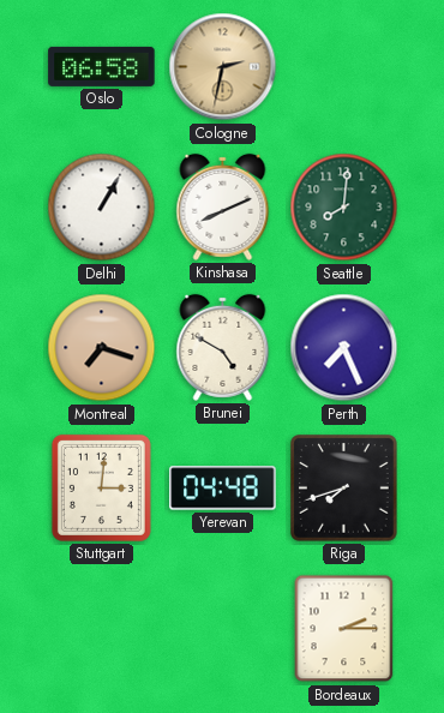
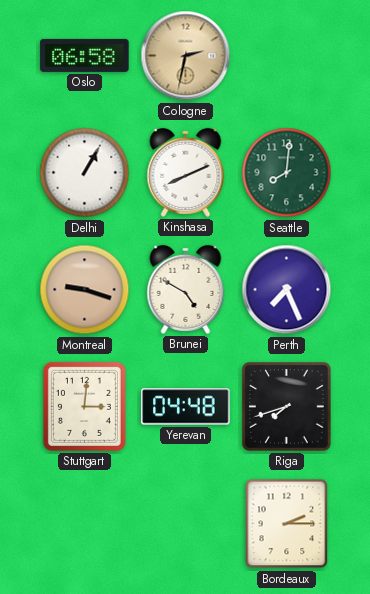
Montreal: 7:18 -> 9:18
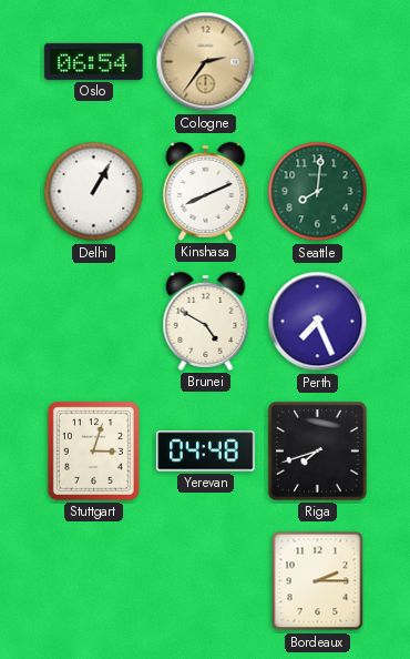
Oslo: 06:58 -> 06:54
Cologne: 2:32 -> 2:36
Montreal: 9:18 -> none
Stuttgart: 3:01 -> 3:03
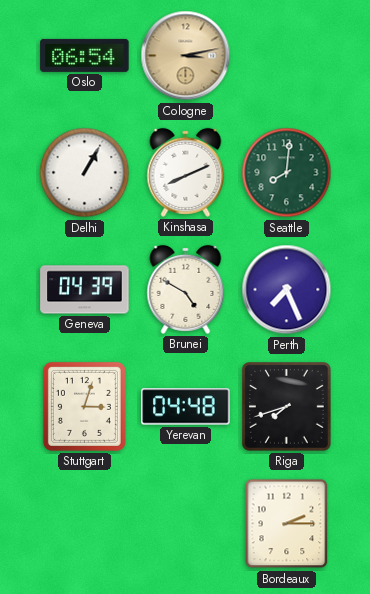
Cologne: 2:36 -> 3:13
Geneva: none -> 04:39
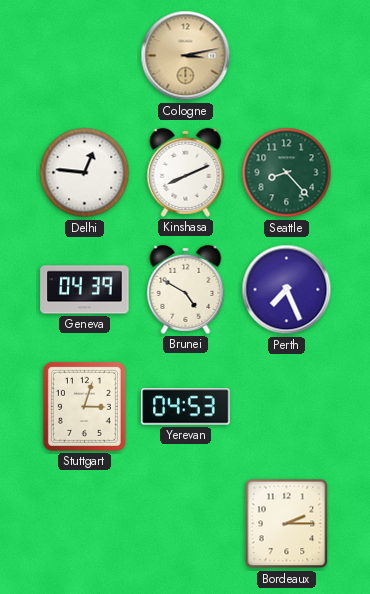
Oslo: 06:54 -> none
Delhi: 1:05 -> 12:46
Seattle: 8:01 -> 8:23
Yerevan: 04:48 -> 04:53
Riga: 7:42 -> none
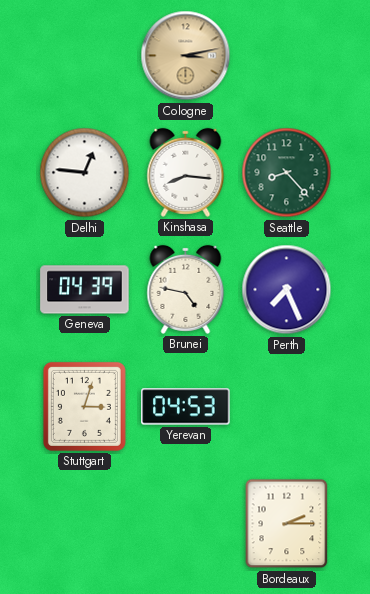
Kinshasa: 8:11 -> 8:16
Brunei: 4:50 -> 4:47
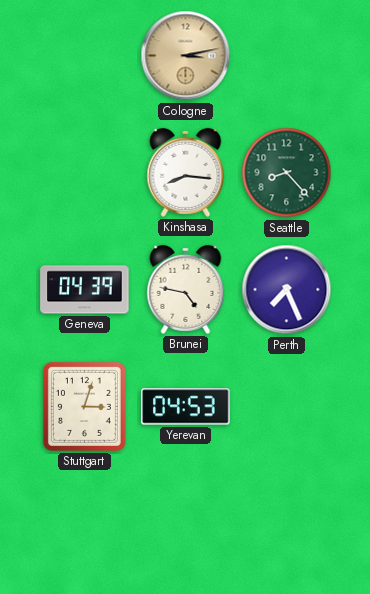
Delhi: 12:46 -> none
Bordeaux: 2:15 -> none
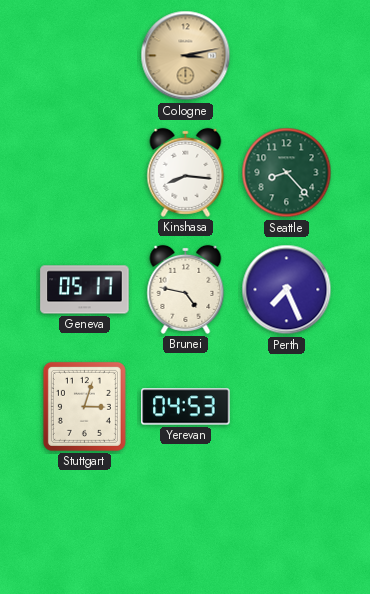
Geneva: 04:39 -> 05:17
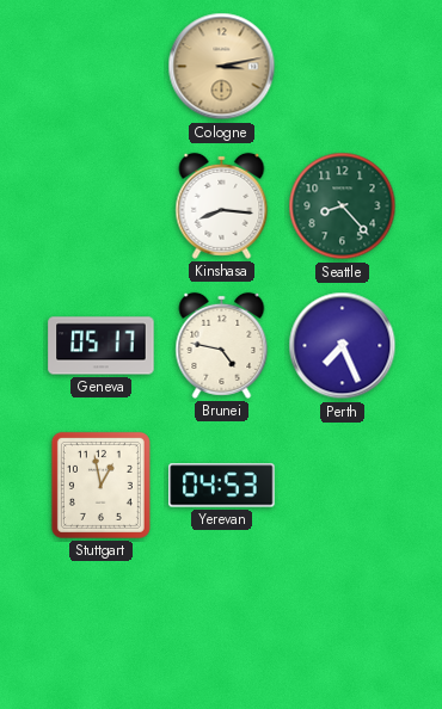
Stuttgart: 3:03 -> 12:58
